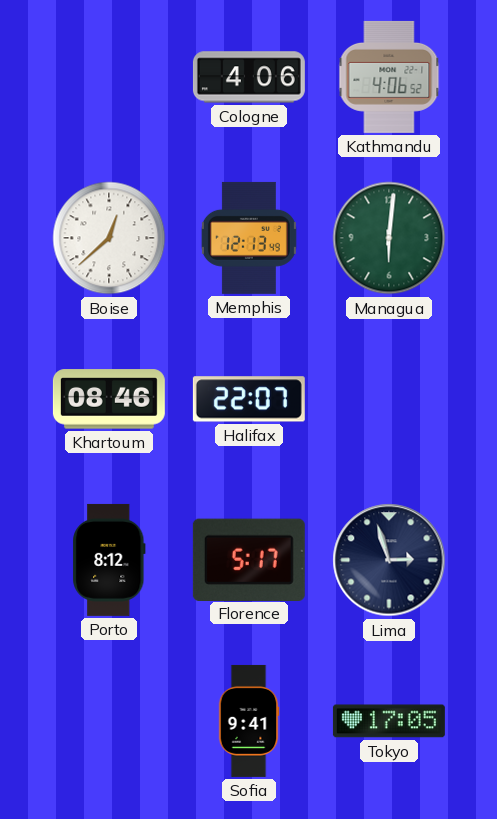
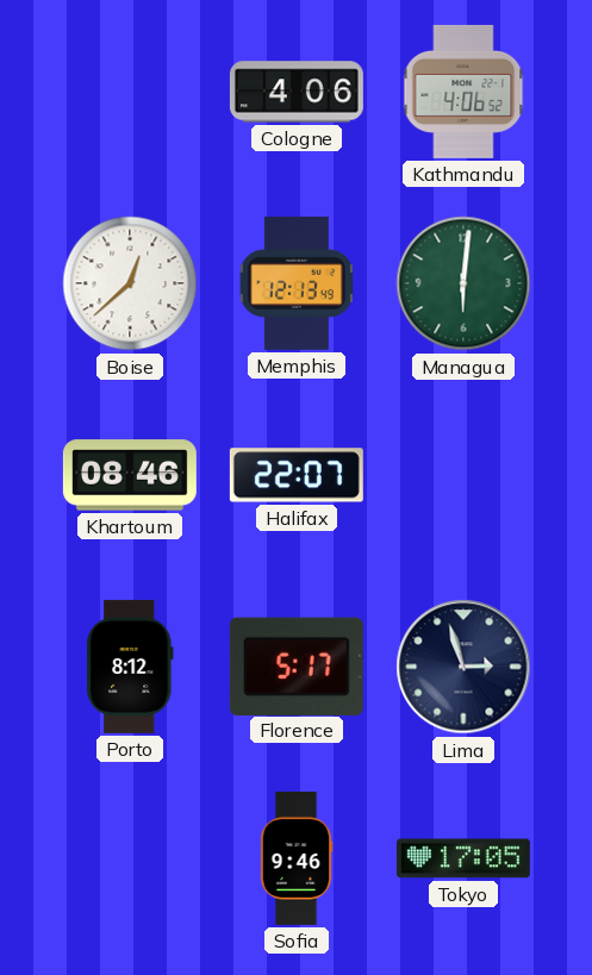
Sofia: 9:41 -> 9:46
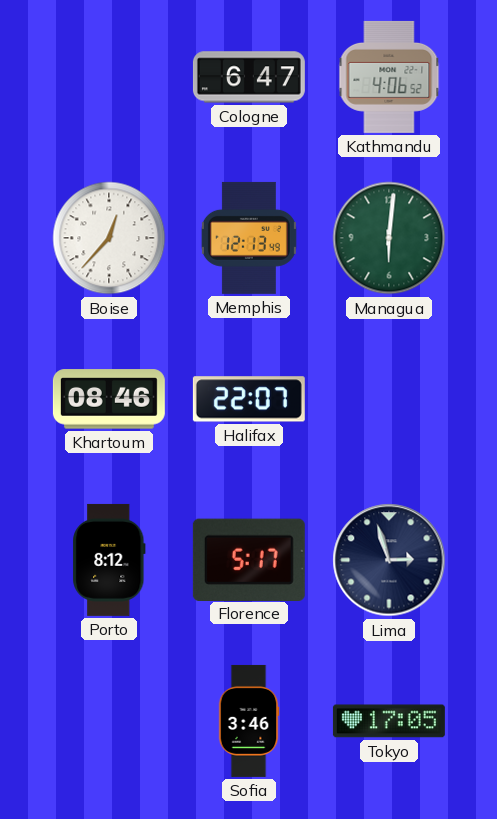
Cologne: 4:06 -> 6:47
Boise: 12:38 -> 12:37
Sofia: 9:46 -> 3:46
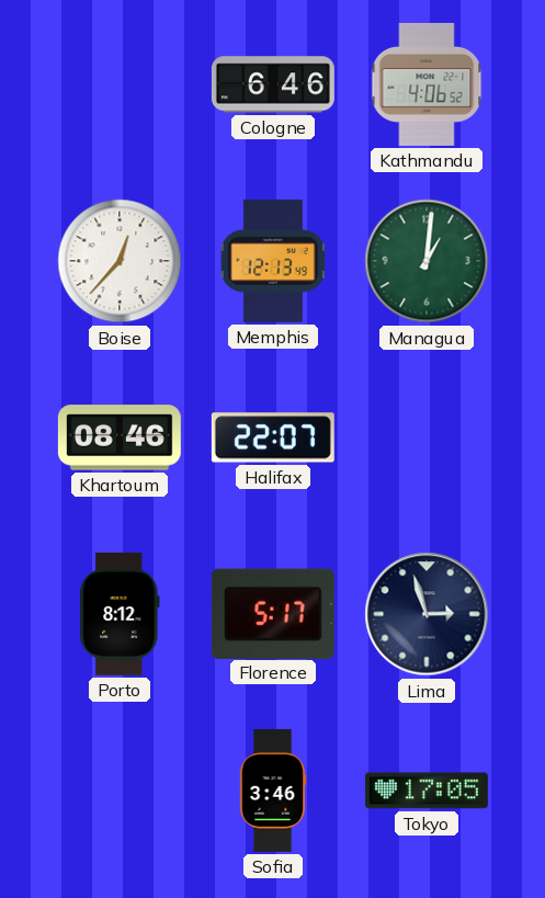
Cologne: 6:47 -> 6:46
Managua: 6:01 -> 1:01
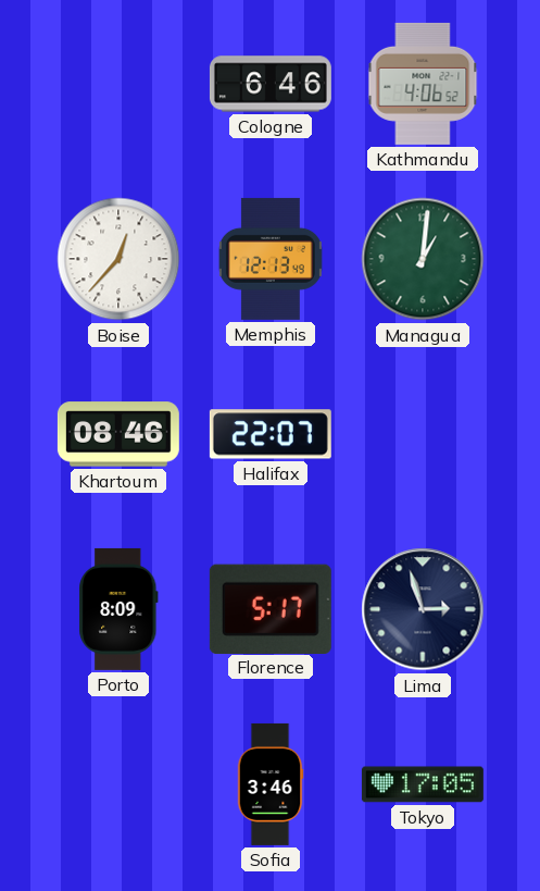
Porto: 8:12 -> 8:09
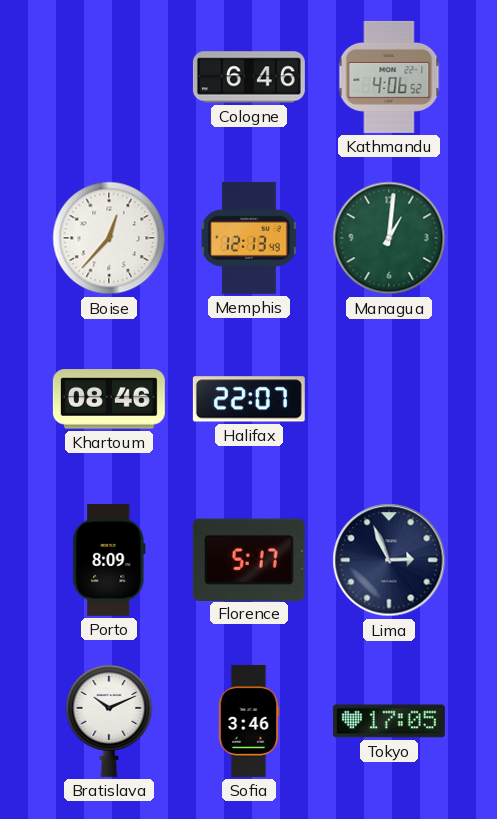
Lima: 2:57 -> 2:56
Bratislava: none -> 10:11
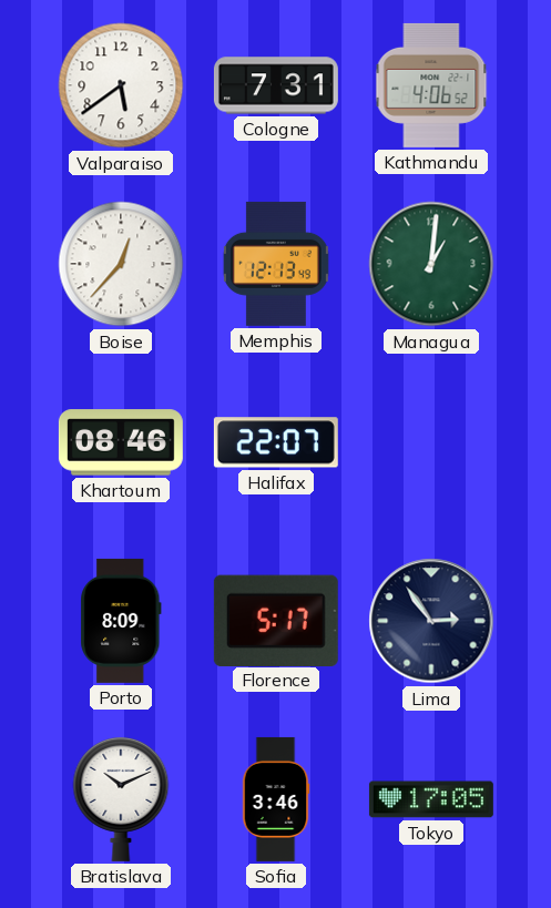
Valparaiso: none -> 5:39
Cologne: 6:46 -> 7:31
Lima: 2:56 -> 2:54
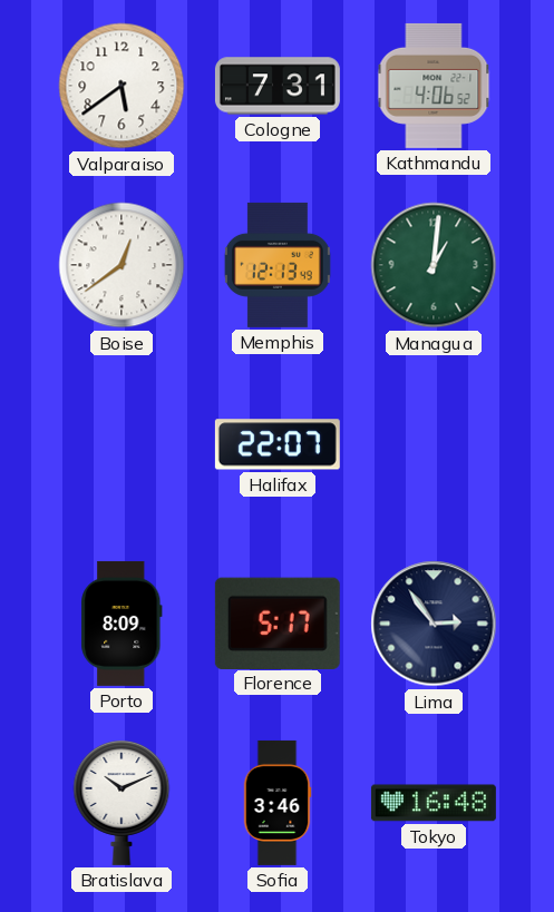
Boise: 12:37 -> 12:39
Khartoum: 08:46 -> none
Tokyo: 17:05 -> 16:48
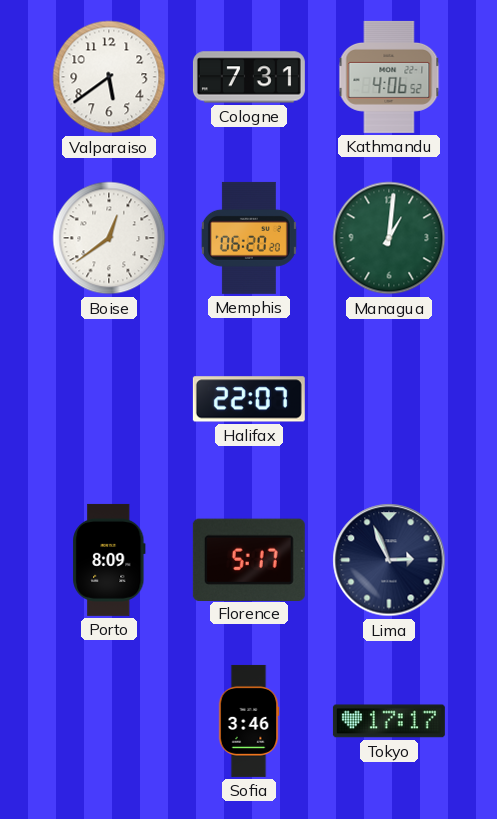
Memphis: 12:13 -> 06:20
Lima: 2:54 -> 2:56
Bratislava: 10:11 -> none
Tokyo: 16:48 -> 17:17
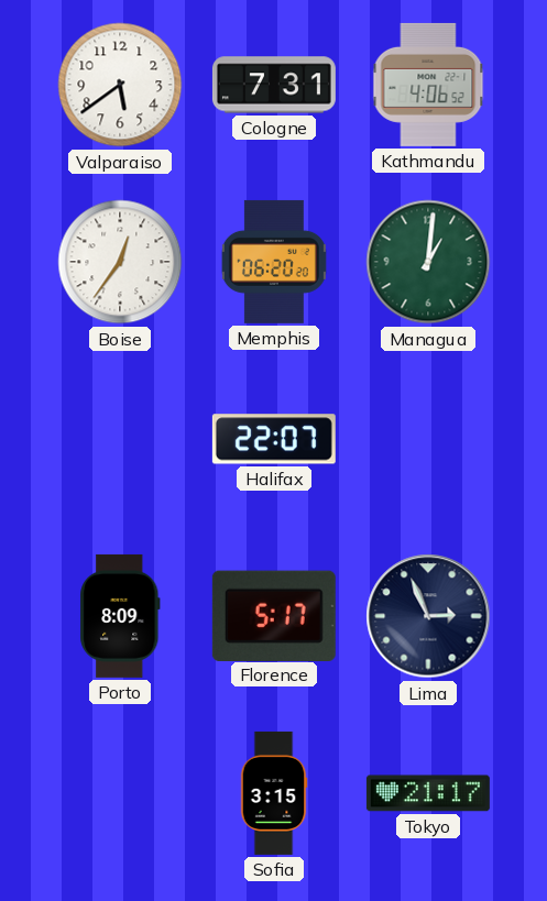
Boise: 12:39 -> 12:36
Sofia: 3:46 -> 3:15
Tokyo: 17:17 -> 21:17
